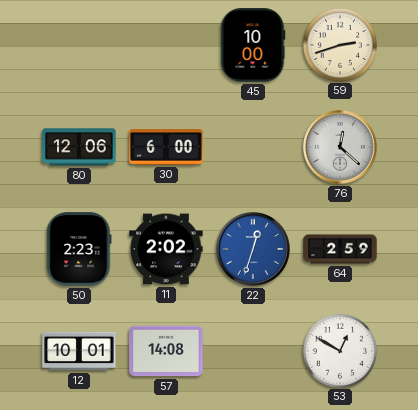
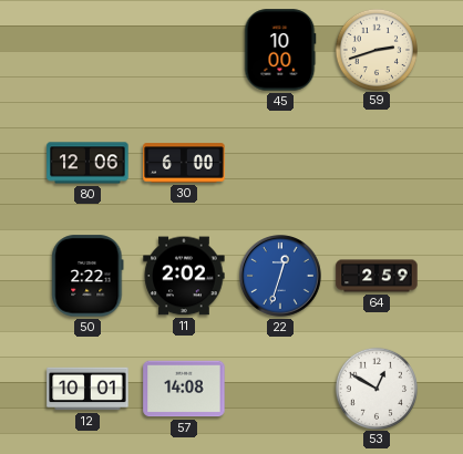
76: 12:22 -> none
50: 2:23 -> 2:22
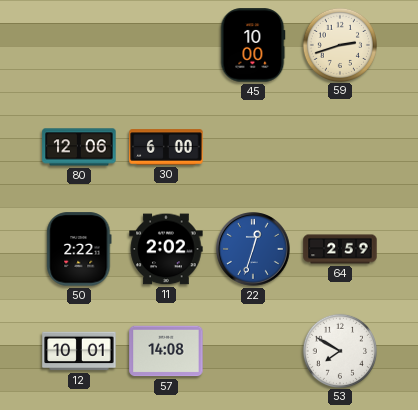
53: 12:50 -> 7:50
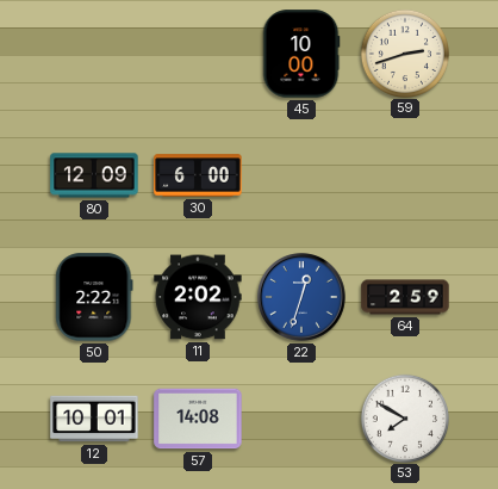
80: 12:06 -> 12:09
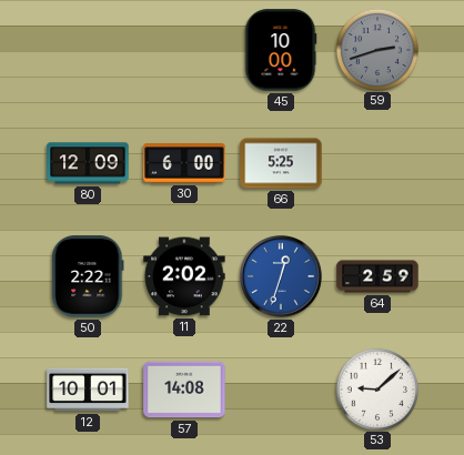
59 dial: cream -> grey
66: none -> 5:25
53: 7:50 -> 9:08
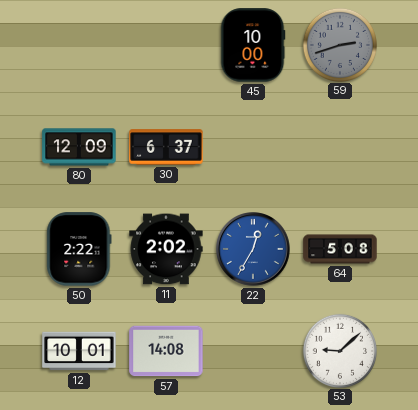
30: 6:00 -> 6:37
66: 5:25 -> none
22: 12:33 -> 12:35
64: 2:59 -> 5:08
